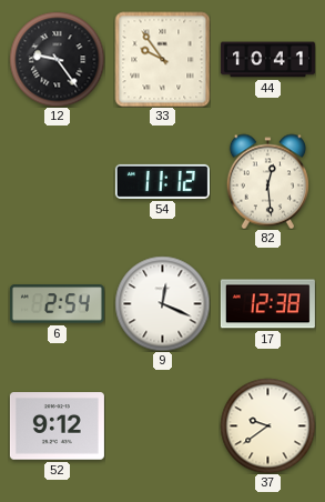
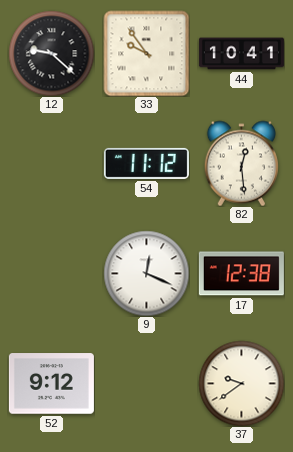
12: 9:24 -> 9:22
6: 2:54 -> none
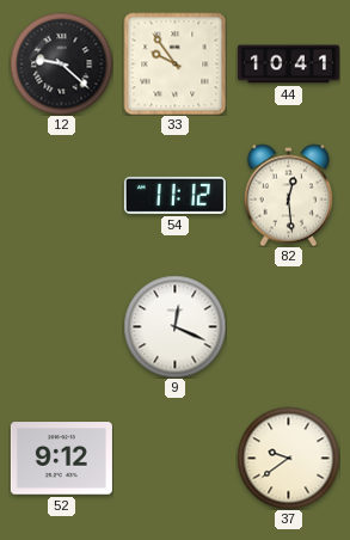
17: 12:38 -> none
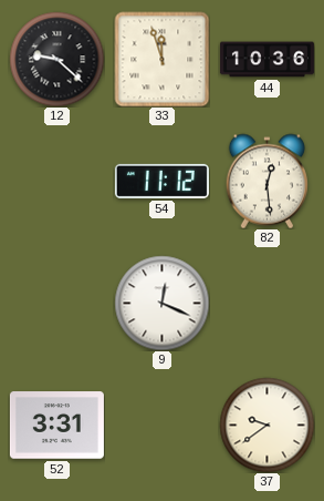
33: 9:54 -> 11:57
44: 10:41 -> 10:36
52: 9:12 -> 3:31
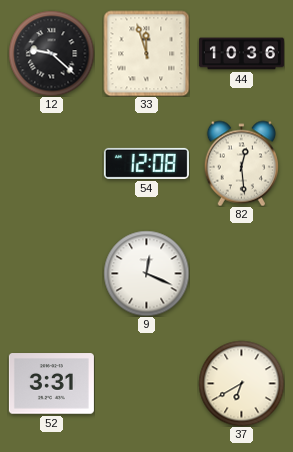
54: 11:12 -> 12:08
37: 9:39 -> 6:40
